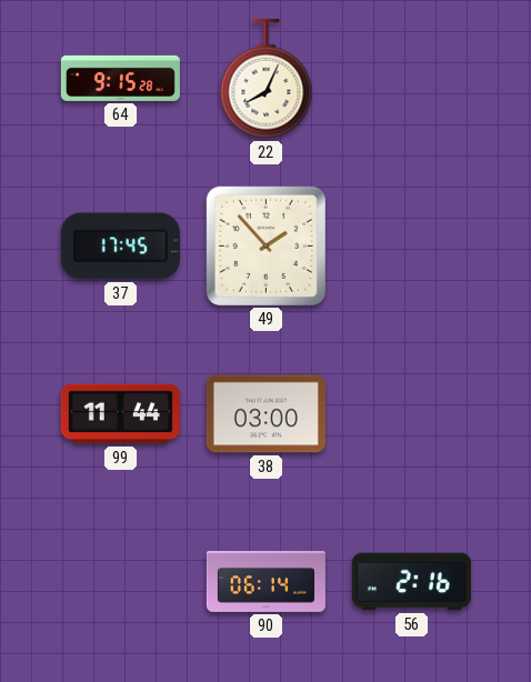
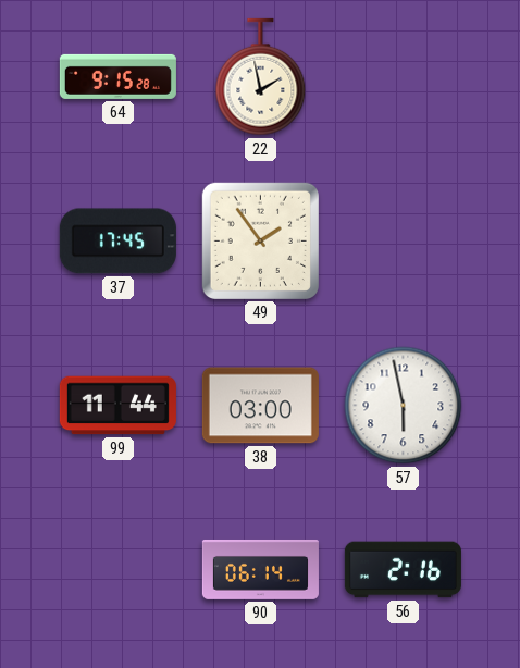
22: 8:04 -> 1:58
49: 1:53 -> 1:54
57: none -> 5:58
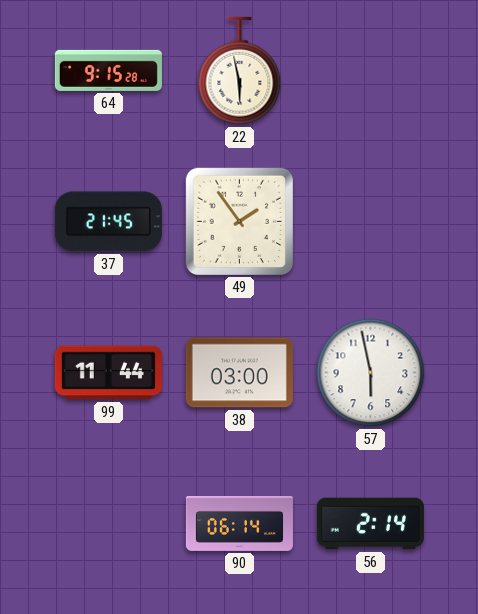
22: 1:58 -> 5:58
37: 17:45 -> 21:45
56: 2:16 -> 2:14
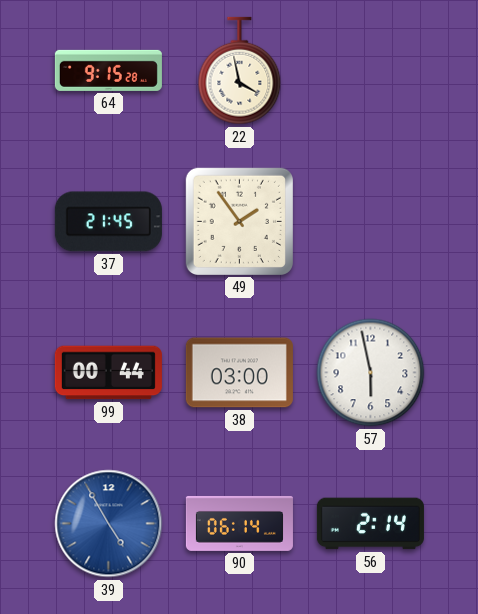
22: 5:58 -> 3:58
99: 11:44 -> 00:44
39: none -> 4:55
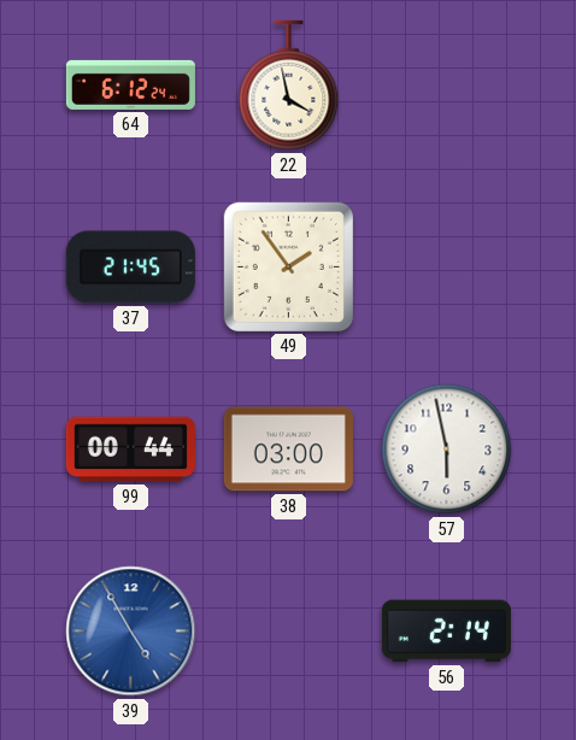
64: 9:15 -> 6:12
90: 06:14 -> none
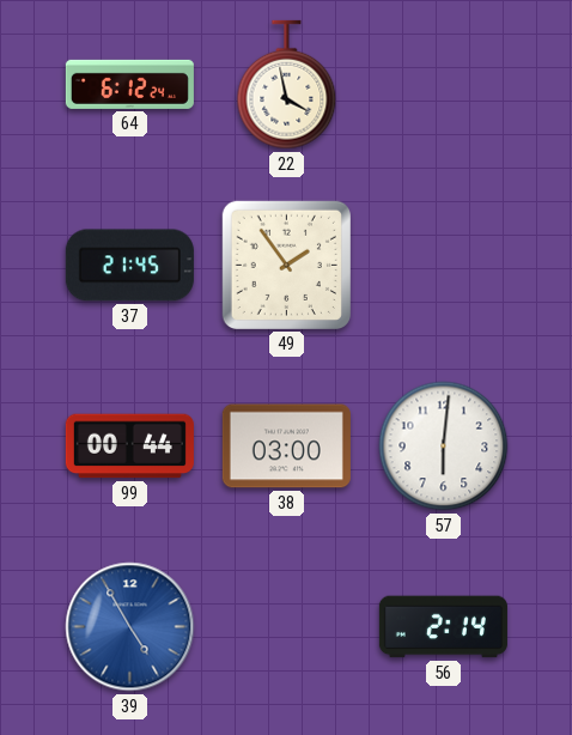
57: 5:58 -> 6:01
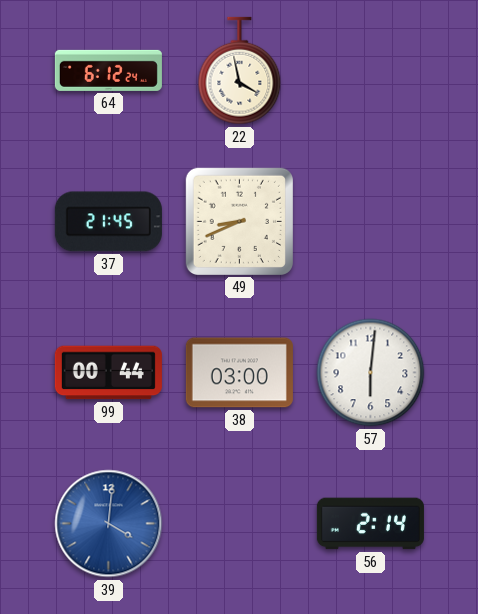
49: 1:54 -> 8:41
39: 4:55 -> 4:01
